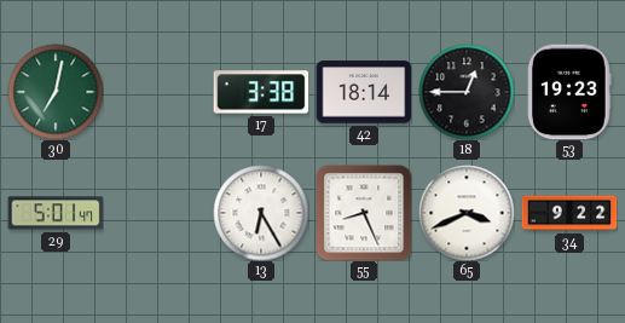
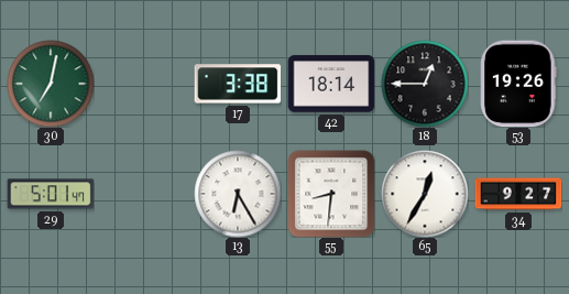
53: 19:23 -> 19:26
55: 8:26 -> 8:31
65: 3:41 -> 12:35
34: 9:22 -> 9:27
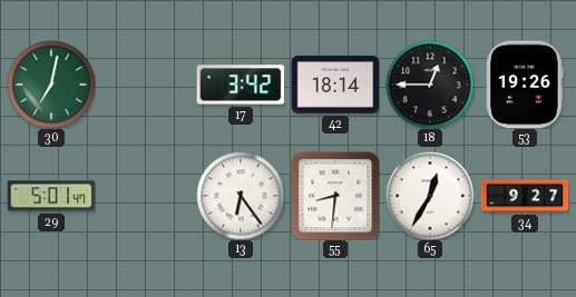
17: 3:38 -> 3:42
13: 6:25 -> 6:24
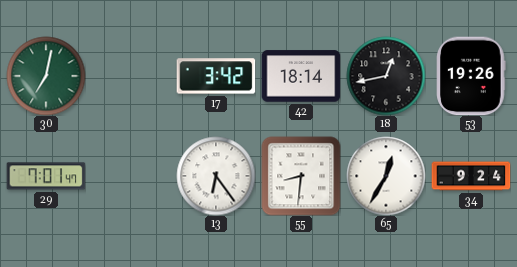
18: 12:45 -> 12:43
29: 5:01 -> 7:01
34: 9:27 -> 9:24
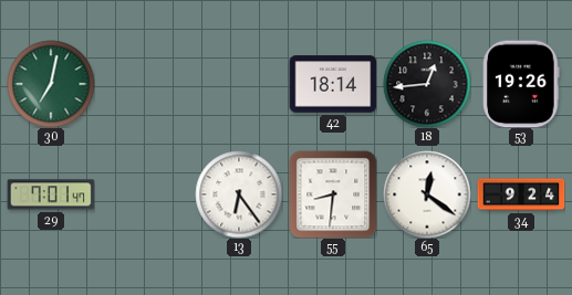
17: 3:42 -> none
18: 12:43 -> 12:44
65: 12:35 -> 12:21
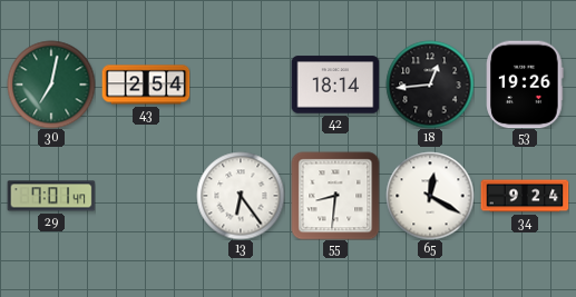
43: none -> 2:54
65: 12:21 -> 12:20
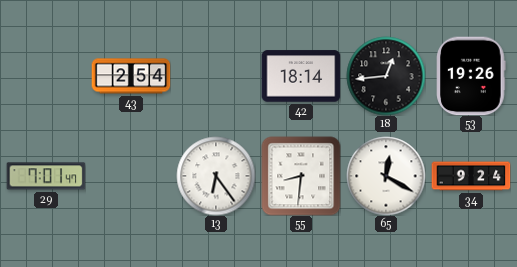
30: 7:02 -> none
